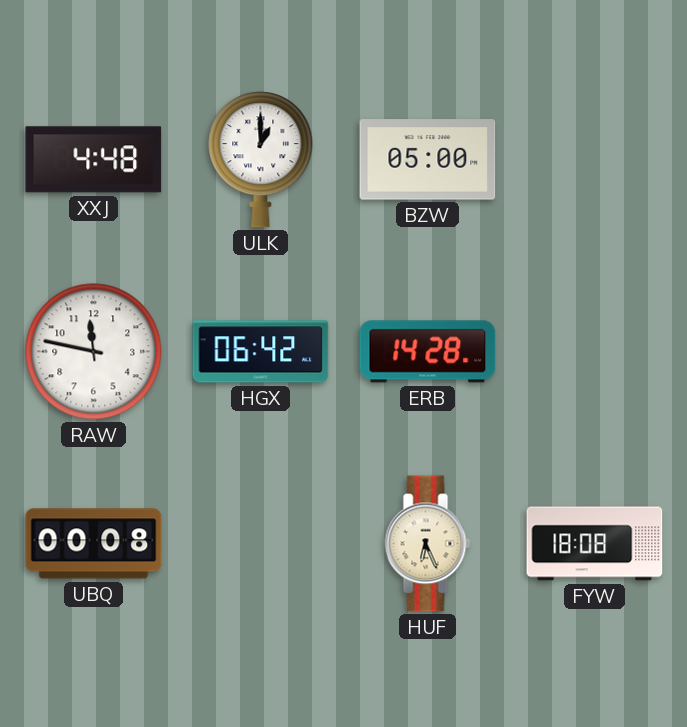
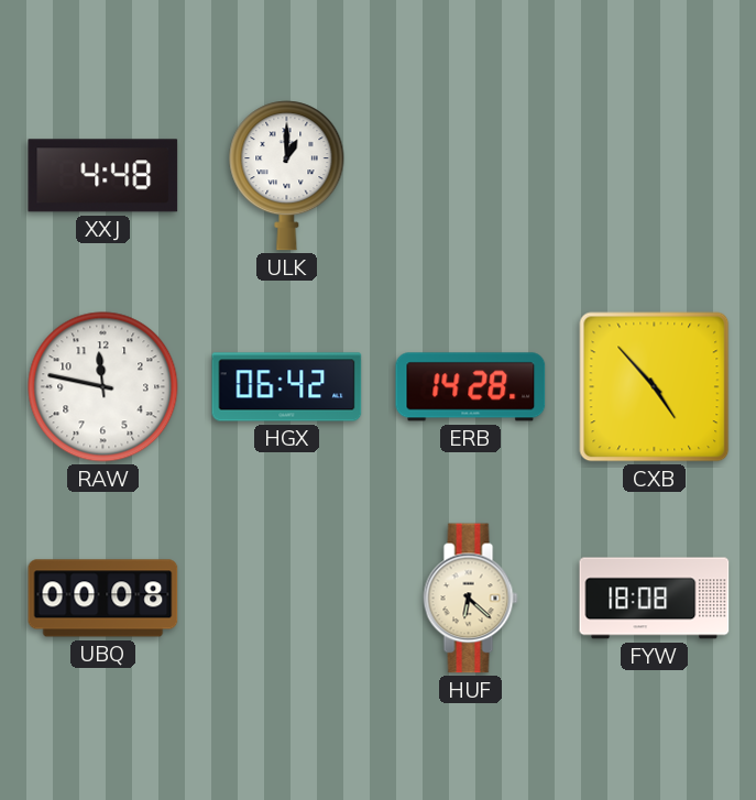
BZW: 05:00 -> none
CXB: none -> 4:53
HUF: 6:26 -> 6:22
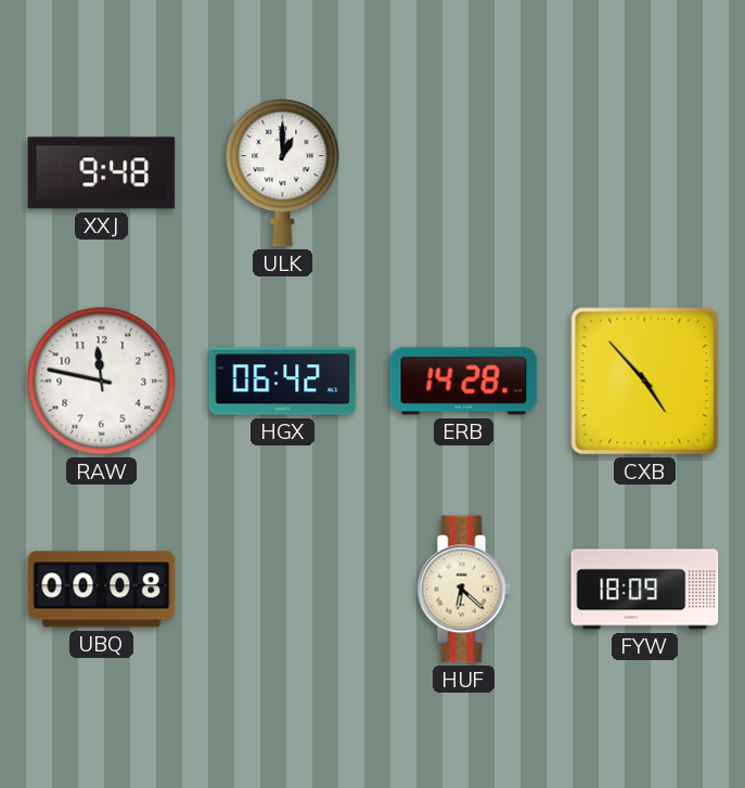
XXJ: 4:48 -> 9:48
FYW: 18:08 -> 18:09
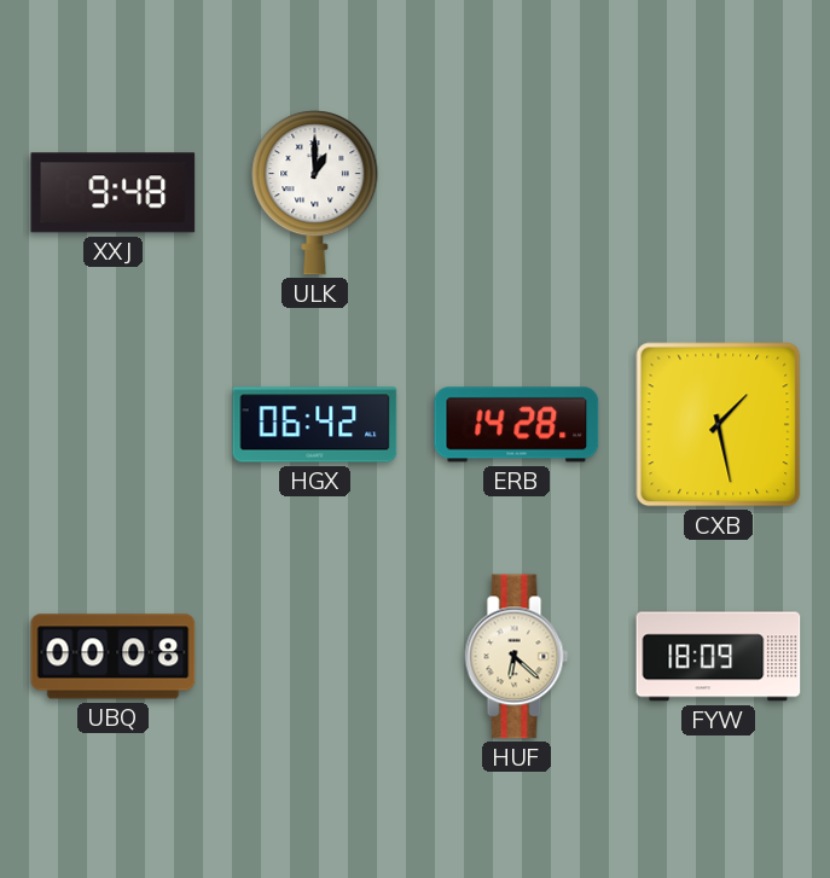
RAW: 11:47 -> none
CXB: 4:53 -> 1:28
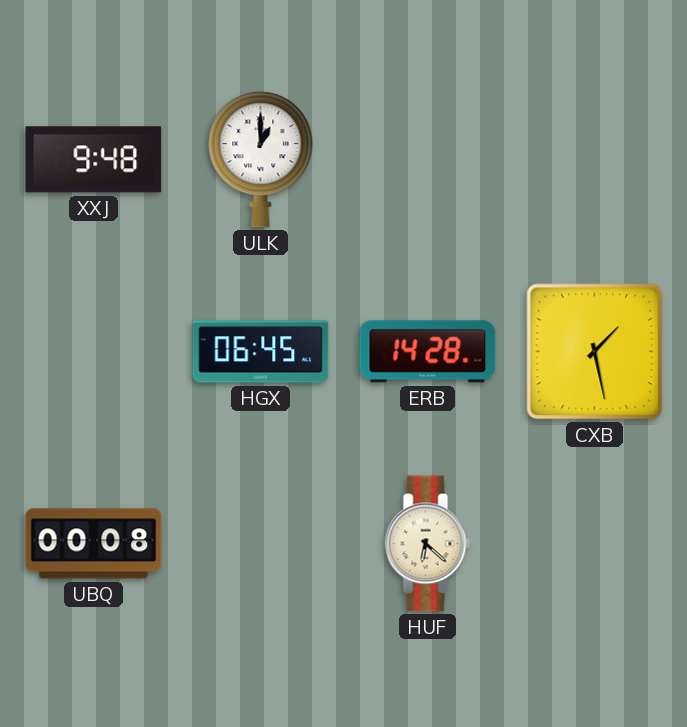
HGX: 06:42 -> 06:45
FYW: 18:09 -> none
